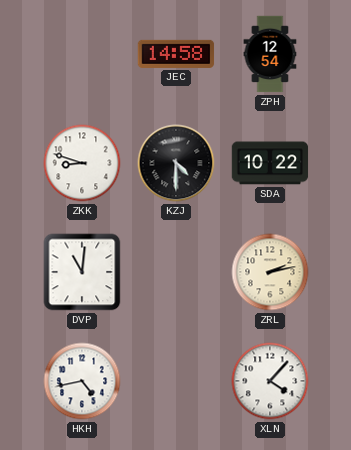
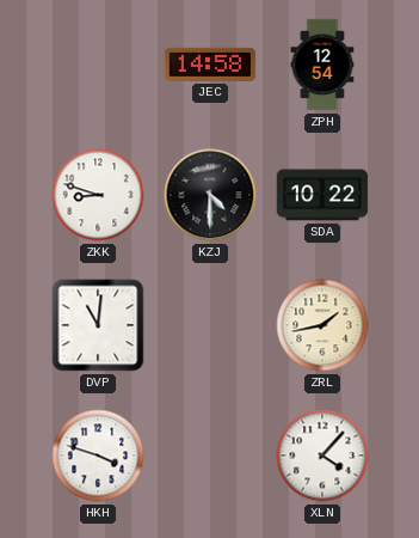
ZRL: 2:13 -> 1:43
HKH: 4:43 -> 3:48
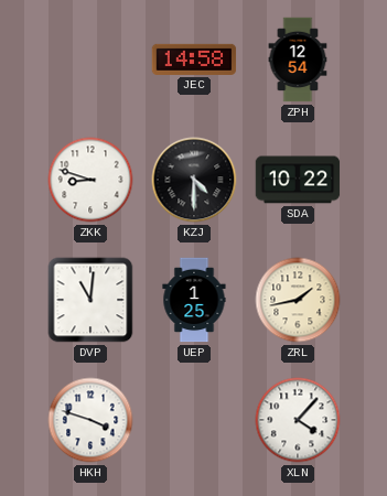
UEP: none -> 1:25
